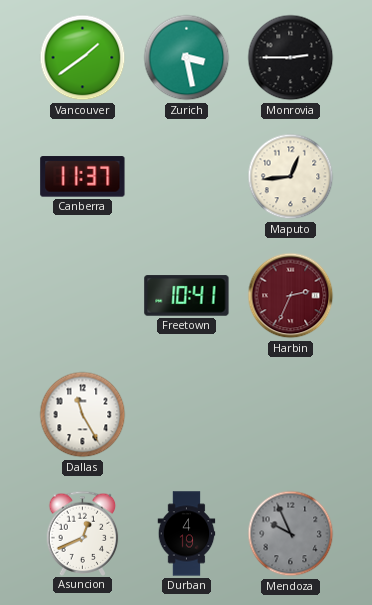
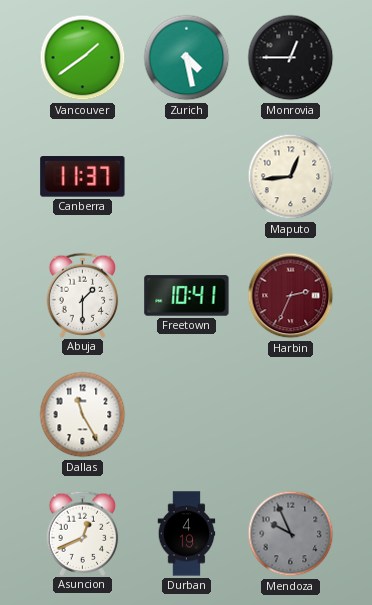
Zurich: 3:28 -> 4:28
Monrovia: 2:45 -> 12:45
Abuja: none -> 1:30
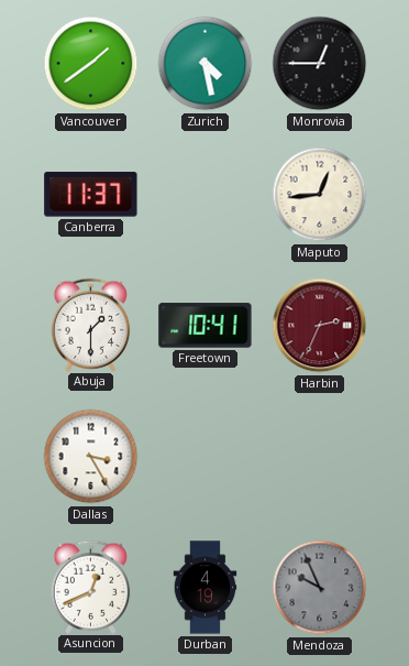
Dallas: 11:25 -> 3:25
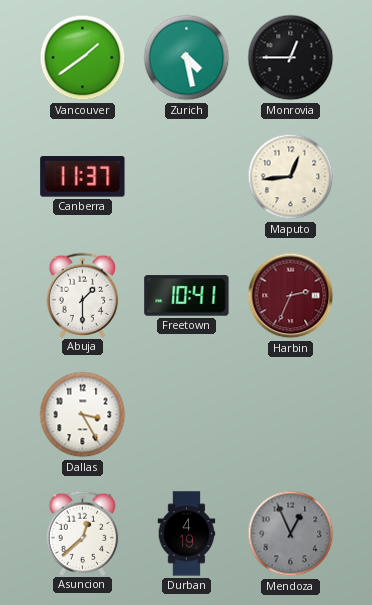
Asuncion: 12:41 -> 12:38
Mendoza: 9:56 -> 12:56
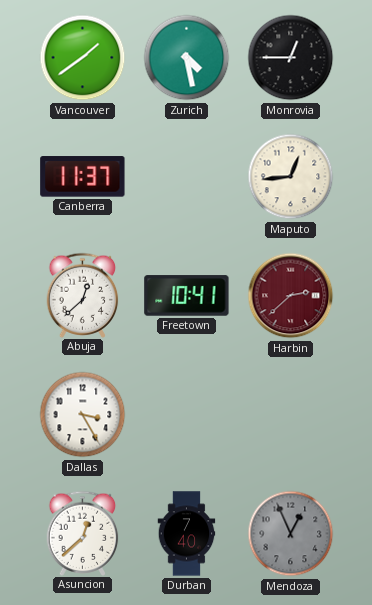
Abuja: 1:30 -> 12:38
Harbin: 2:34 -> 2:38
Durban: 4:19 -> 7:40
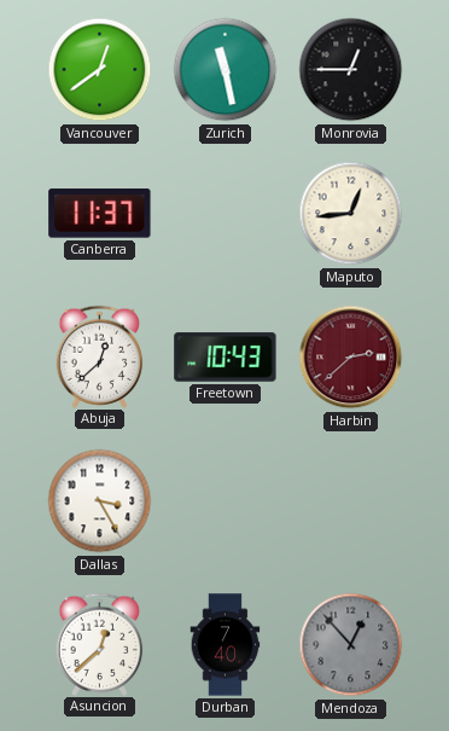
Vancouver: 1:39 -> 12:39
Zurich: 4:28 -> 11:28
Freetown: 10:41 -> 10:43
Mendoza: 12:56 -> 12:53
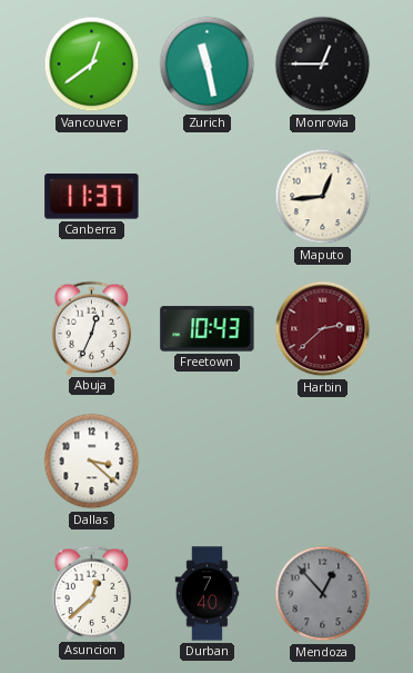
Abuja: 12:38 -> 12:34
Dallas: 3:25 -> 3:22
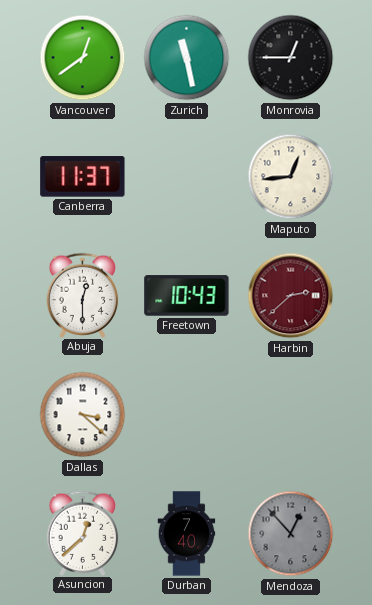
Abuja: 12:34 -> 12:30
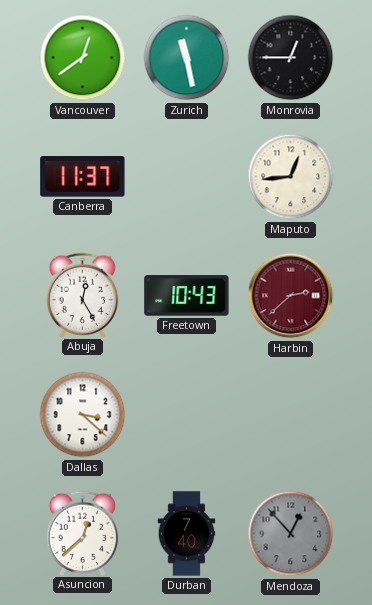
Abuja: 12:30 -> 12:25
